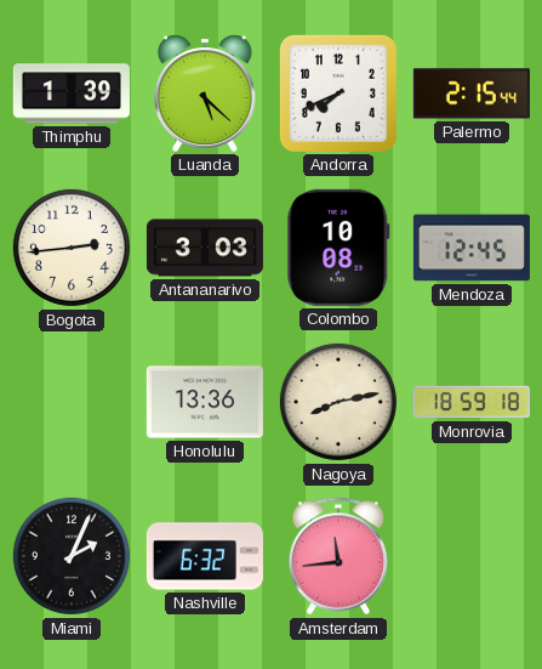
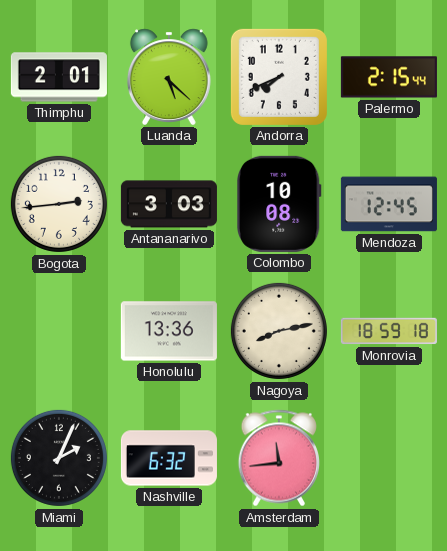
Thimphu: 1:39 -> 2:01
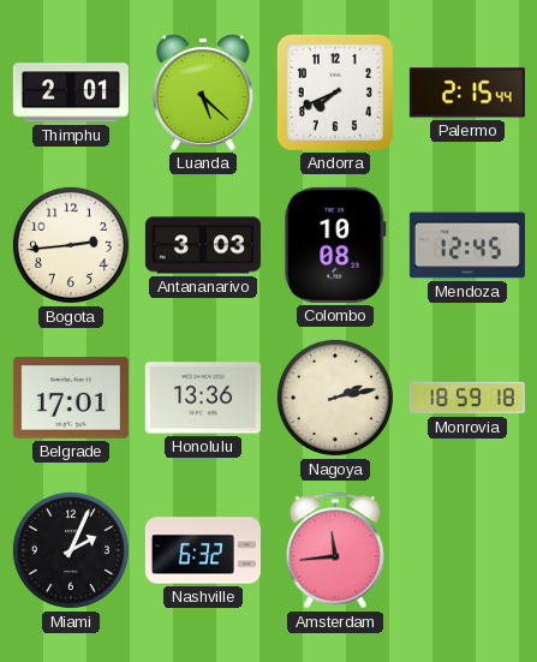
Belgrade: none -> 17:01
Nagoya: 8:13 -> 2:13
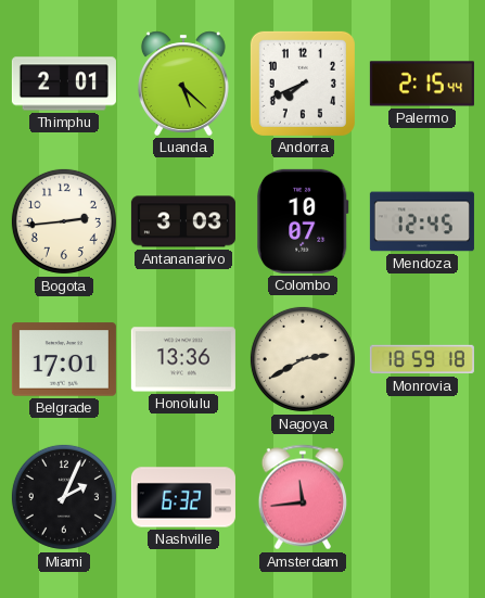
Colombo: 10:08 -> 10:07
Nagoya: 2:13 -> 2:40
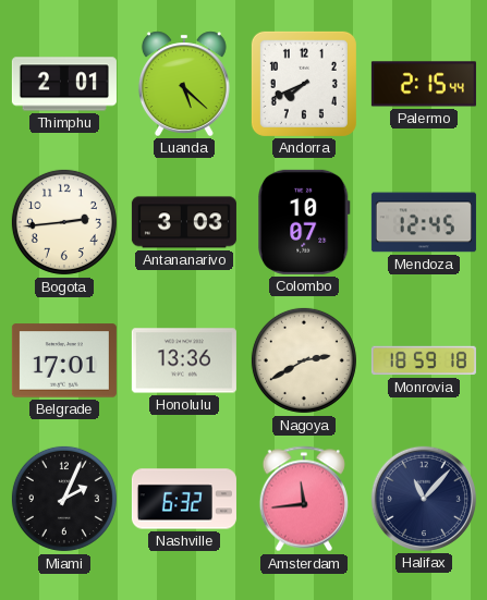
Halifax: none -> 11:07
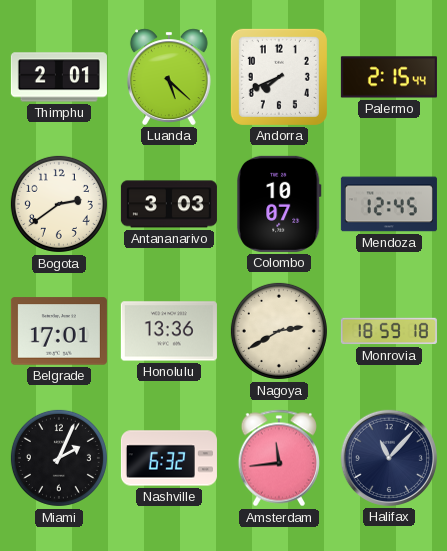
Bogota: 2:44 -> 2:39
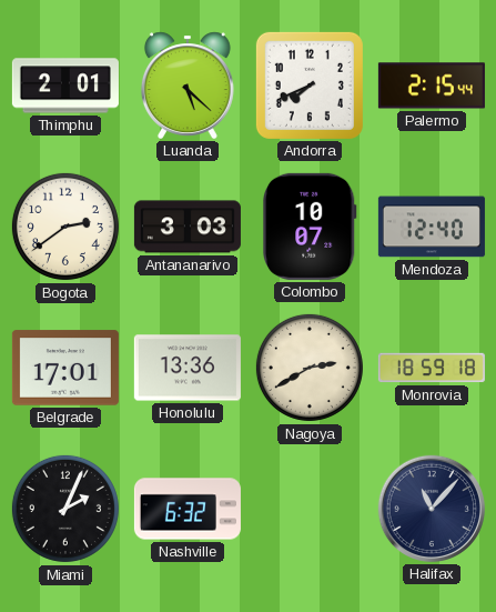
Mendoza: 12:45 -> 12:40
Amsterdam: 11:44 -> none
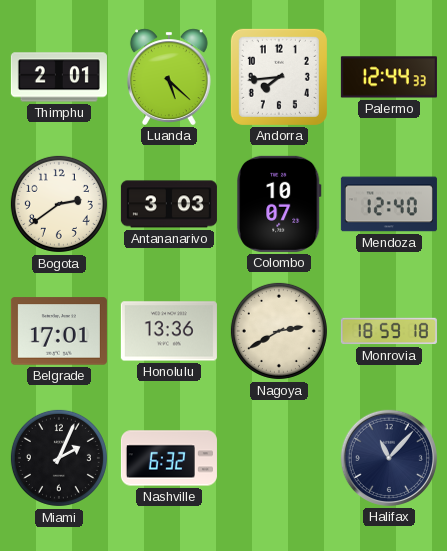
Andorra: 7:41 -> 7:44
Palermo: 2:15 -> 12:44
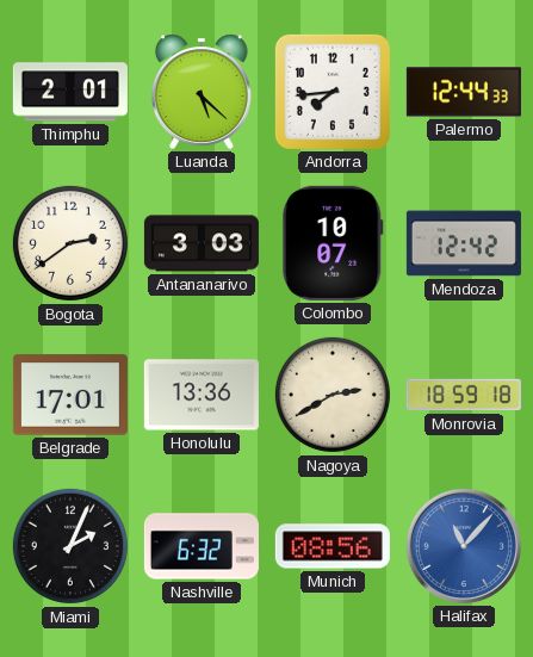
Mendoza: 12:40 -> 12:42
Munich: none -> 08:56
Halifax dial: navy -> blue
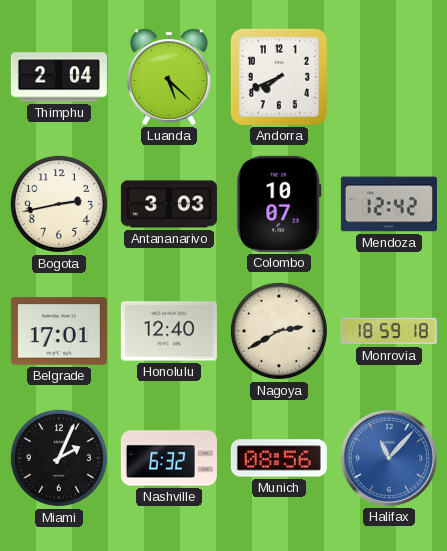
Thimphu: 2:01 -> 2:04
Andorra: 7:44 -> 7:41
Palermo: 12:44 -> none
Bogota: 2:39 -> 2:43
Honolulu: 13:36 -> 12:40
